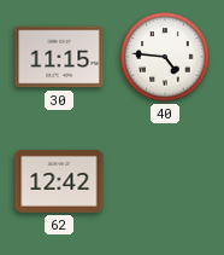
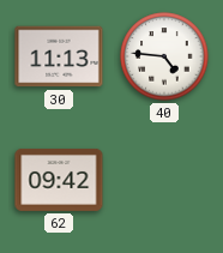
30: 11:15 -> 11:13
62: 12:42 -> 09:42
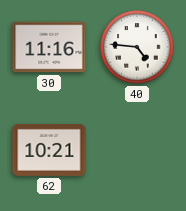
30: 11:13 -> 11:16
62: 09:42 -> 10:21
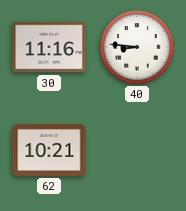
40: 4:46 -> 8:46
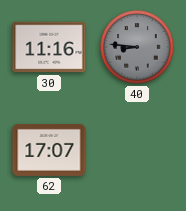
40 dial: white -> grey
62: 10:21 -> 17:07
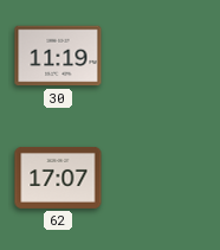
30: 11:16 -> 11:19
40: 8:46 -> none
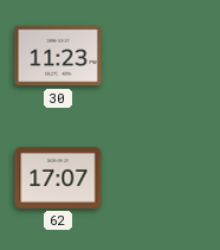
30: 11:19 -> 11:23
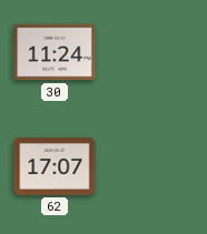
30: 11:23 -> 11:24
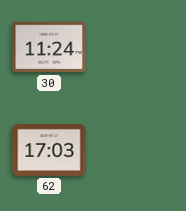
62: 17:07 -> 17:03
